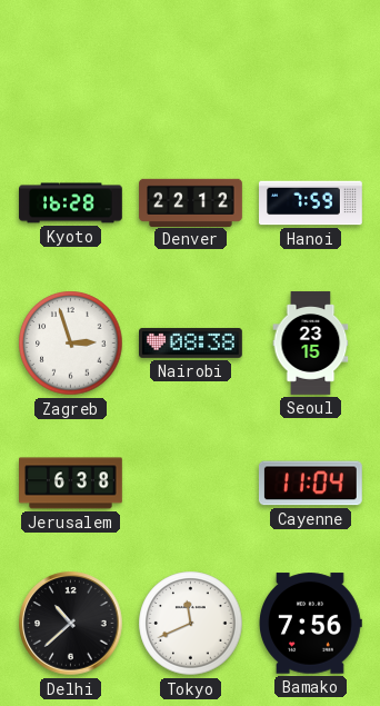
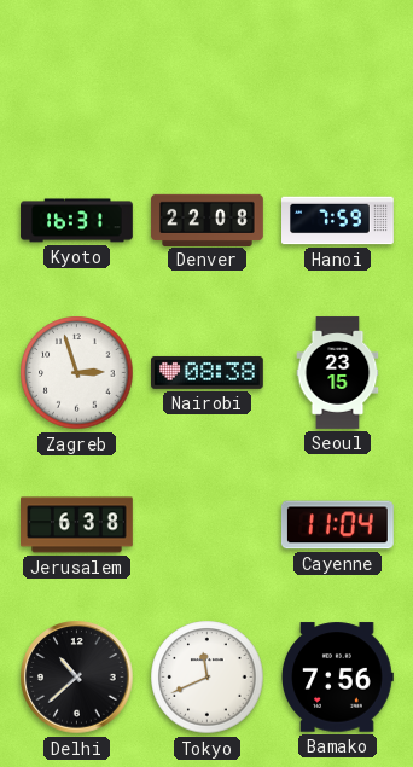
Kyoto: 16:28 -> 16:31
Denver: 22:12 -> 22:08
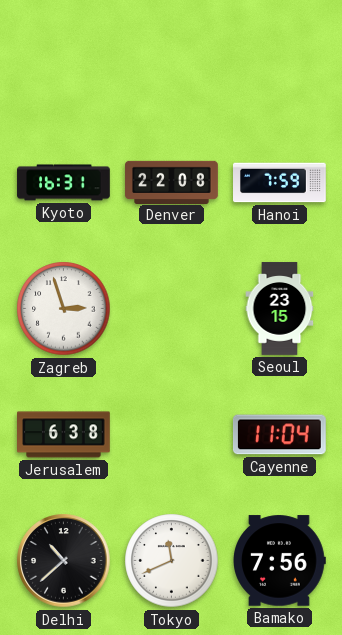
Nairobi: 08:38 -> none
